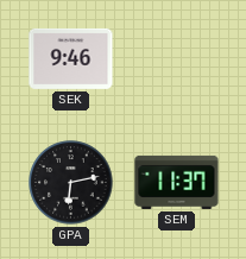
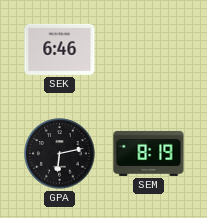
SEK: 9:46 -> 6:46
SEM: 11:37 -> 8:19
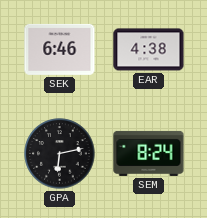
EAR: none -> 4:38
SEM: 8:19 -> 8:24
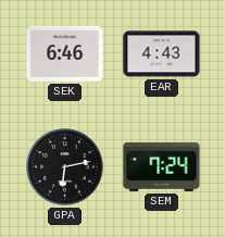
EAR: 4:38 -> 4:43
SEM: 8:24 -> 7:24
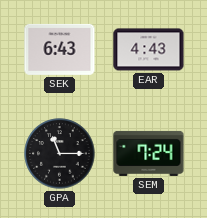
SEK: 6:46 -> 6:43
GPA: 6:13 -> 11:15
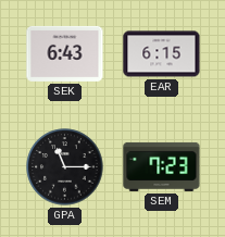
EAR: 4:43 -> 6:15
SEM: 7:24 -> 7:23
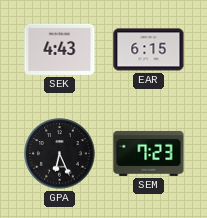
SEK: 6:43 -> 4:43
GPA: 11:15 -> 6:26
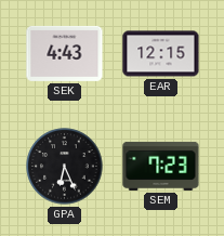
EAR: 6:15 -> 12:15
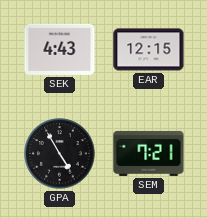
GPA: 6:26 -> 4:55
SEM: 7:23 -> 7:21
